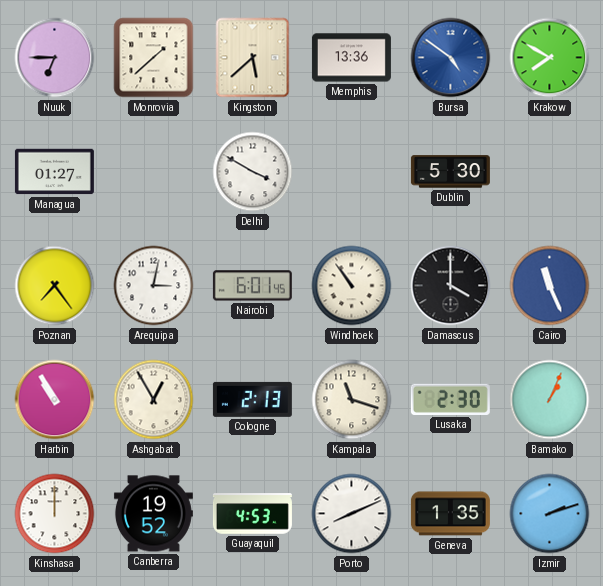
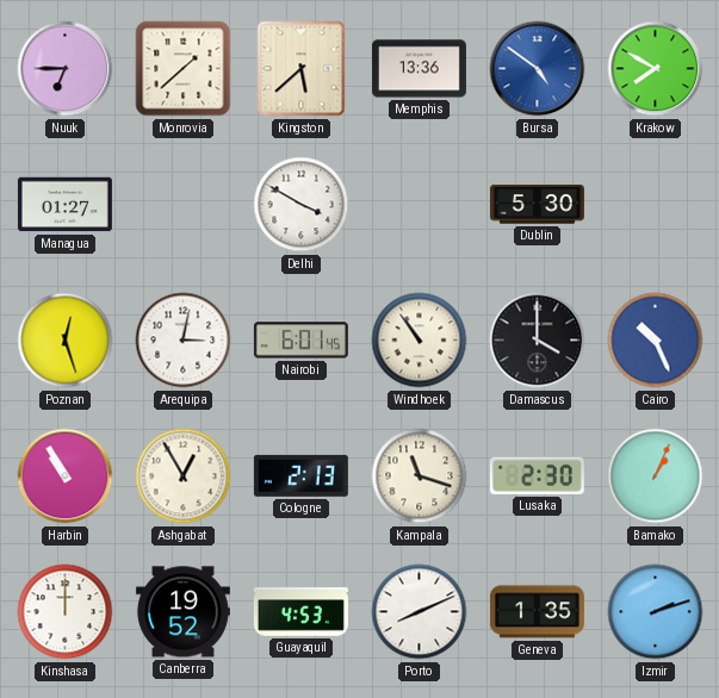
Poznan: 7:24 -> 12:27
Cairo: 11:26 -> 10:26
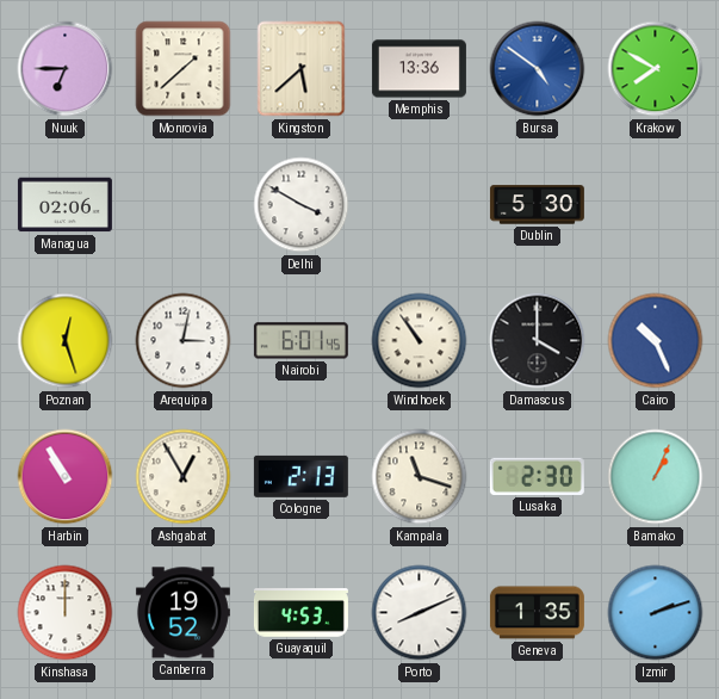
Managua: 01:27 -> 02:06
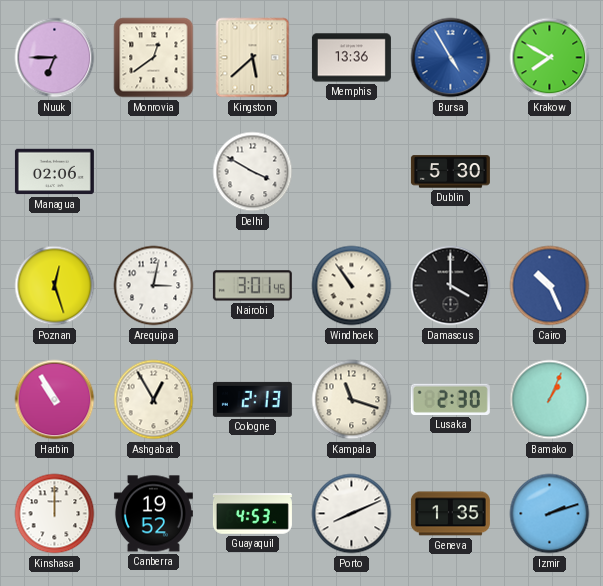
Monrovia: 1:38 -> 12:39
Bursa: 4:51 -> 4:55
Nairobi: 6:01 -> 3:01
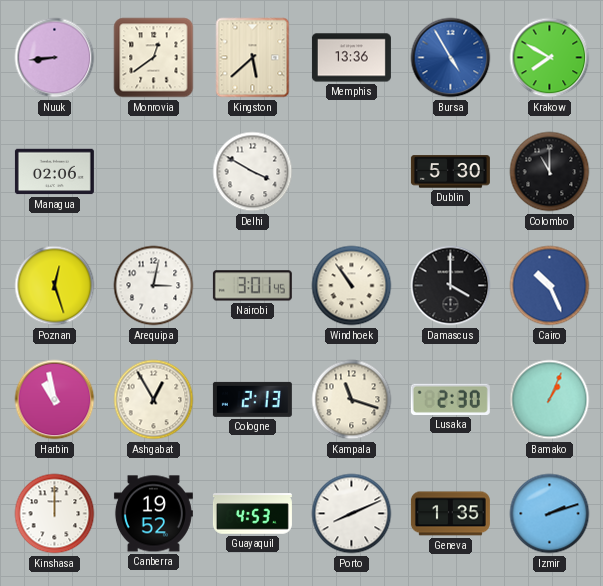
Nuuk: 6:45 -> 8:44
Colombo: none -> 11:00
Harbin: 10:55 -> 10:58
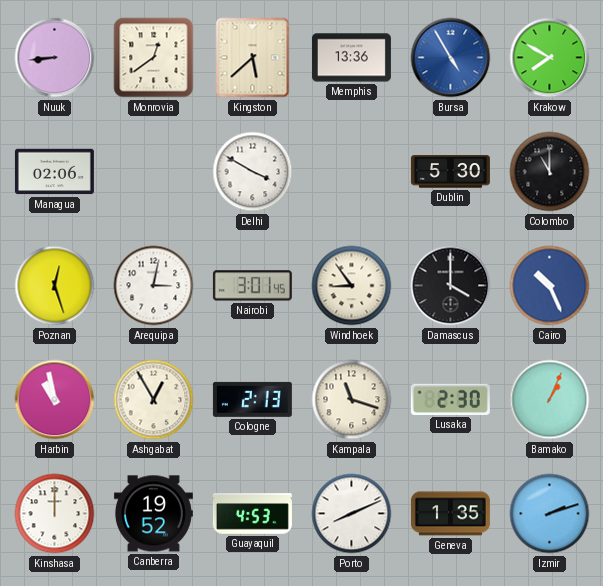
Windhoek: 10:54 -> 8:54
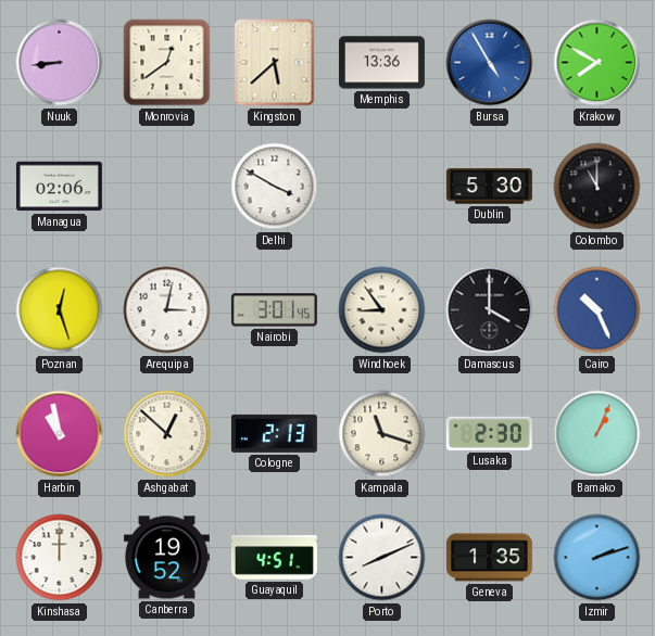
Ashgabat: 12:55 -> 12:52
Guayaquil: 4:53 -> 4:51
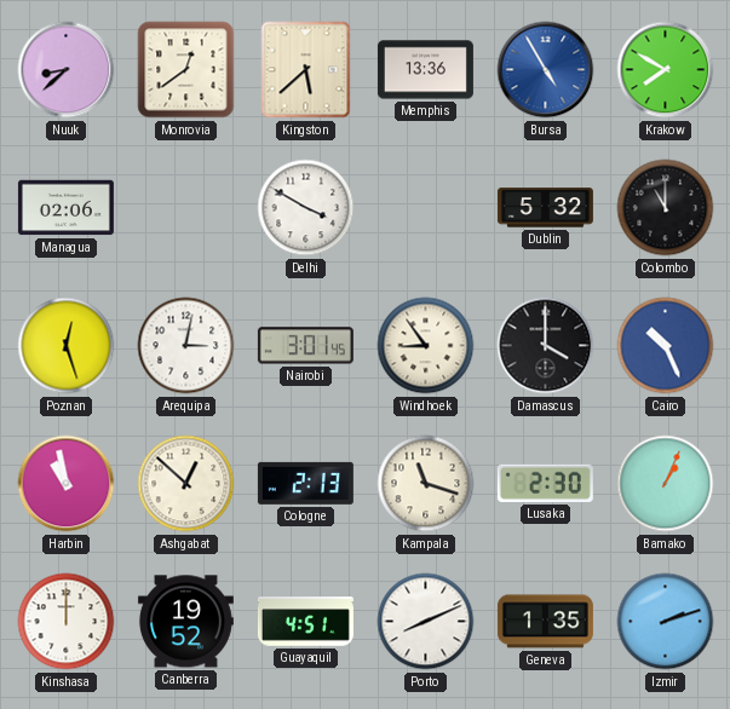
Nuuk: 8:44 -> 8:38
Dublin: 5:30 -> 5:32
